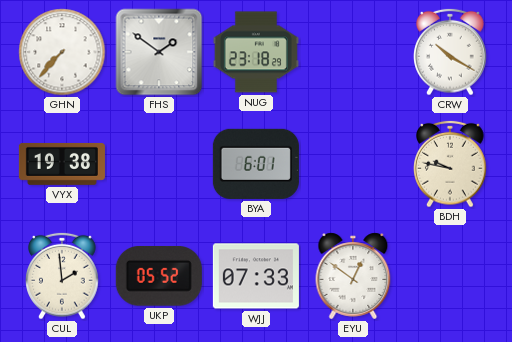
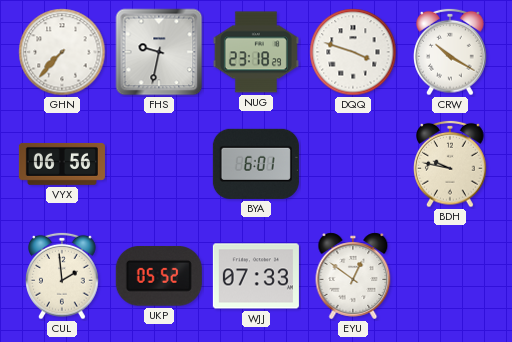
FHS: 1:51 -> 9:32
DQQ: none -> 3:48
VYX: 19:38 -> 06:56
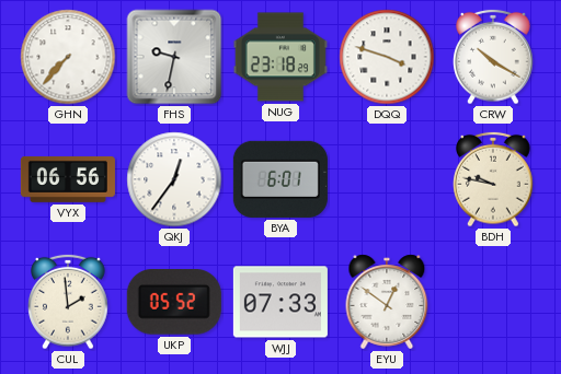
QKJ: none -> 12:36
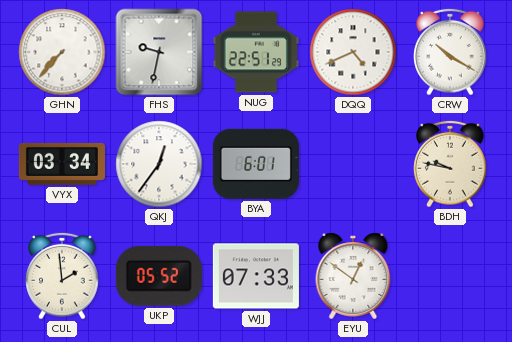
NUG: 23:18 -> 22:51
DQQ: 3:48 -> 4:41
VYX: 06:56 -> 03:34
